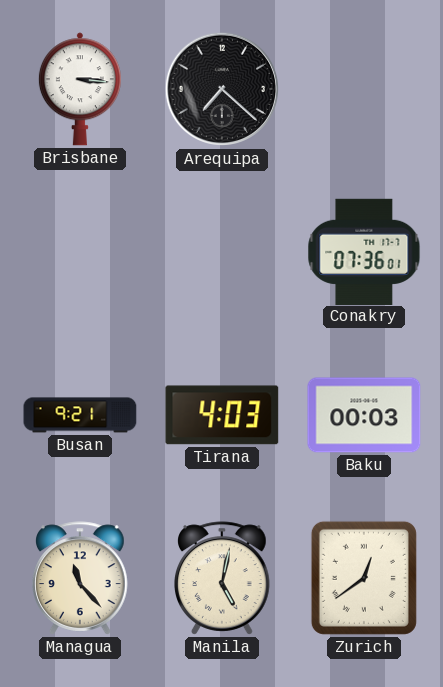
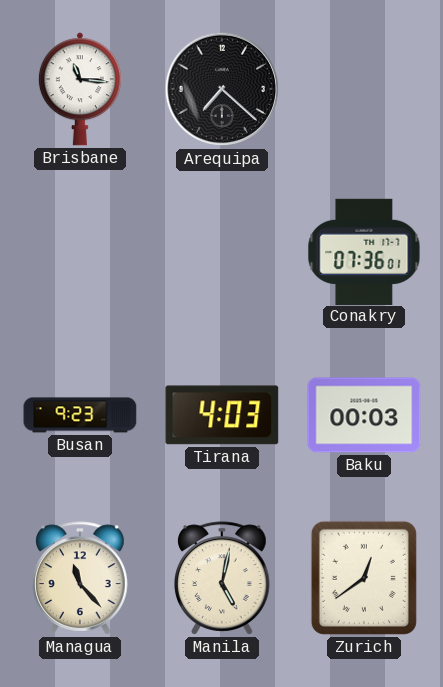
Brisbane: 3:16 -> 11:16
Busan: 9:21 -> 9:23
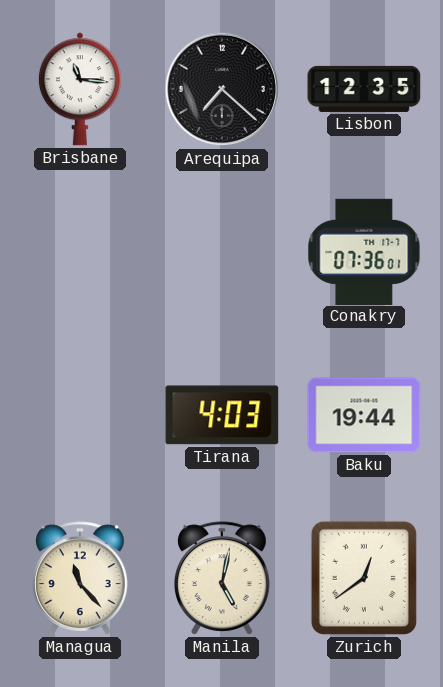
Lisbon: none -> 12:35
Busan: 9:23 -> none
Baku: 00:03 -> 19:44
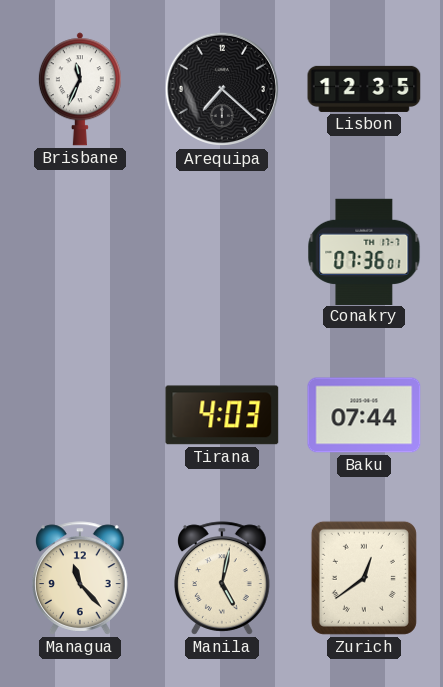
Brisbane: 11:16 -> 11:34
Baku: 19:44 -> 07:44
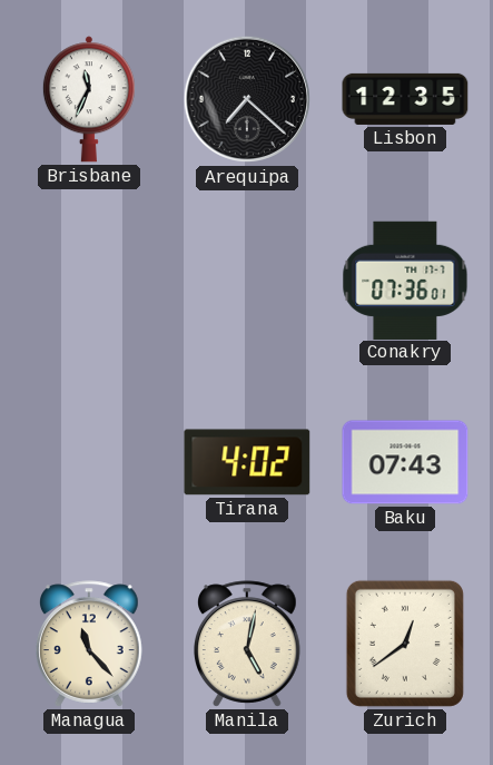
Tirana: 4:03 -> 4:02
Baku: 07:44 -> 07:43
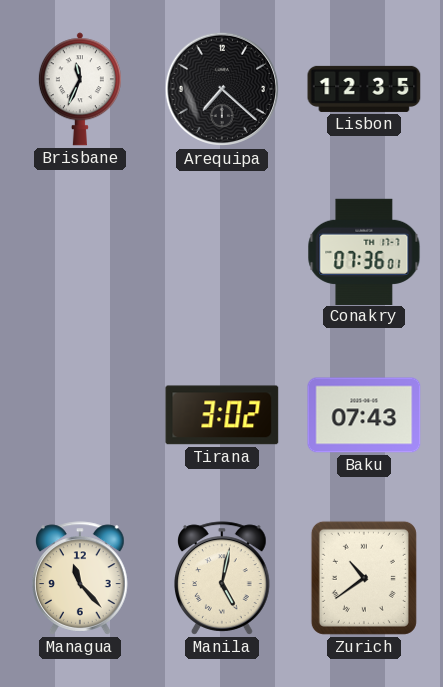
Tirana: 4:02 -> 3:02
Zurich: 12:39 -> 10:39
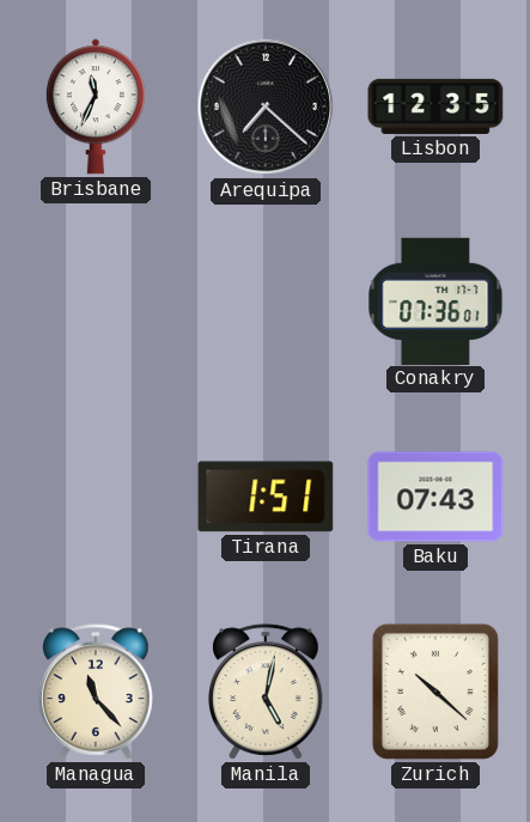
Tirana: 3:02 -> 1:51
Zurich: 10:39 -> 10:22
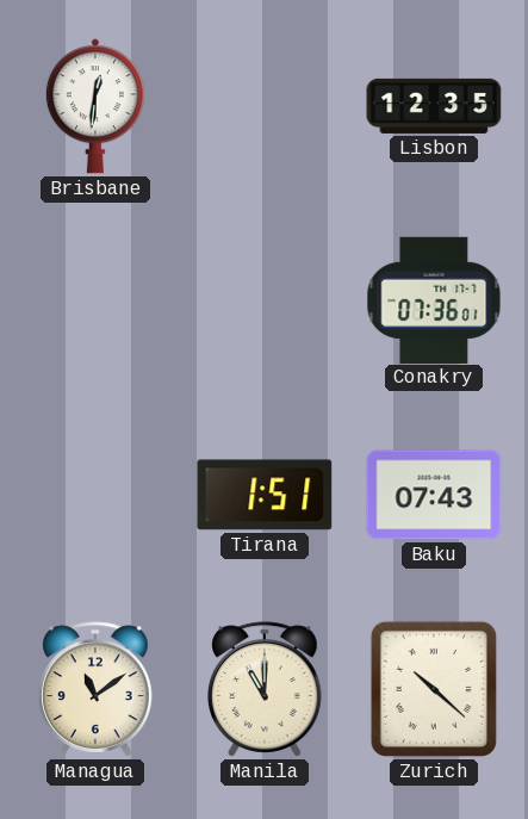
Brisbane: 11:34 -> 12:31
Arequipa: 7:22 -> none
Managua: 11:23 -> 11:09
Manila: 5:02 -> 11:00
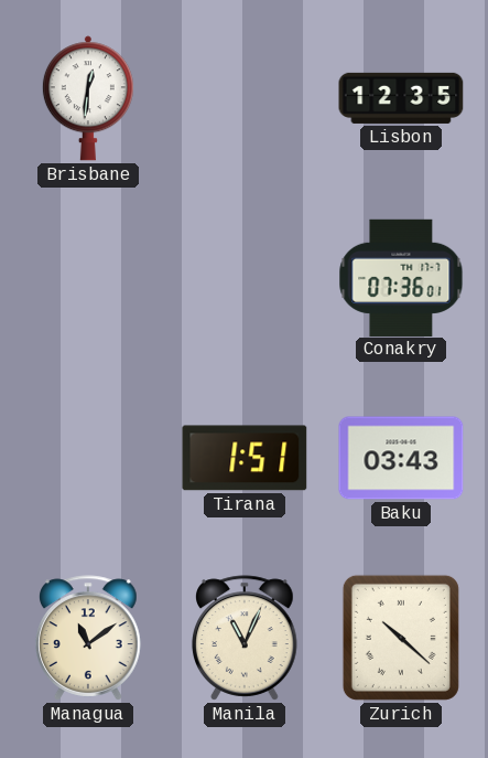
Baku: 07:43 -> 03:43
Manila: 11:00 -> 11:04
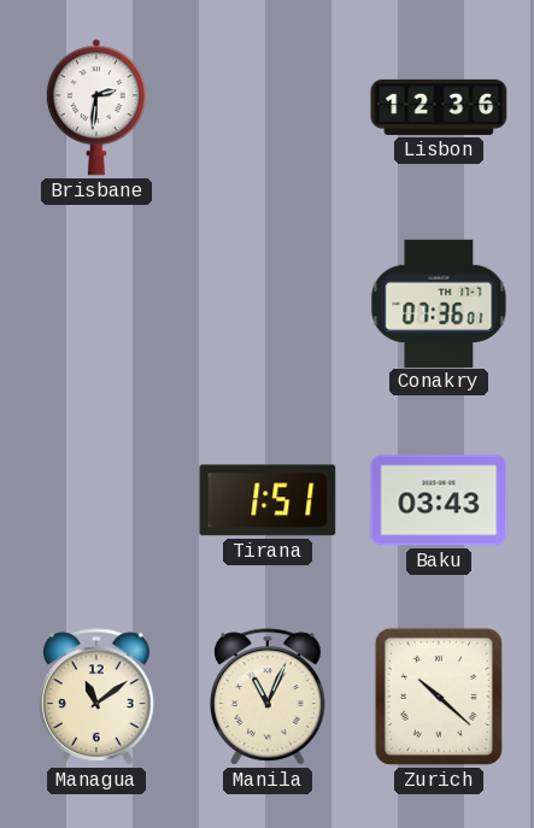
Brisbane: 12:31 -> 2:31
Lisbon: 12:35 -> 12:36
